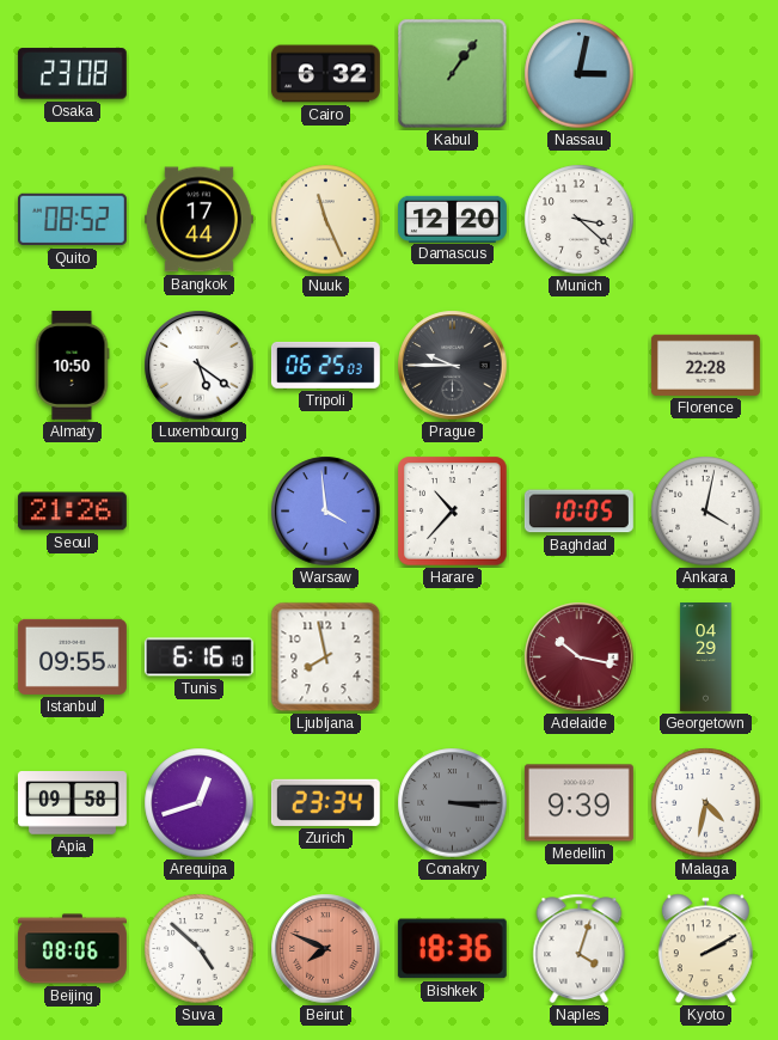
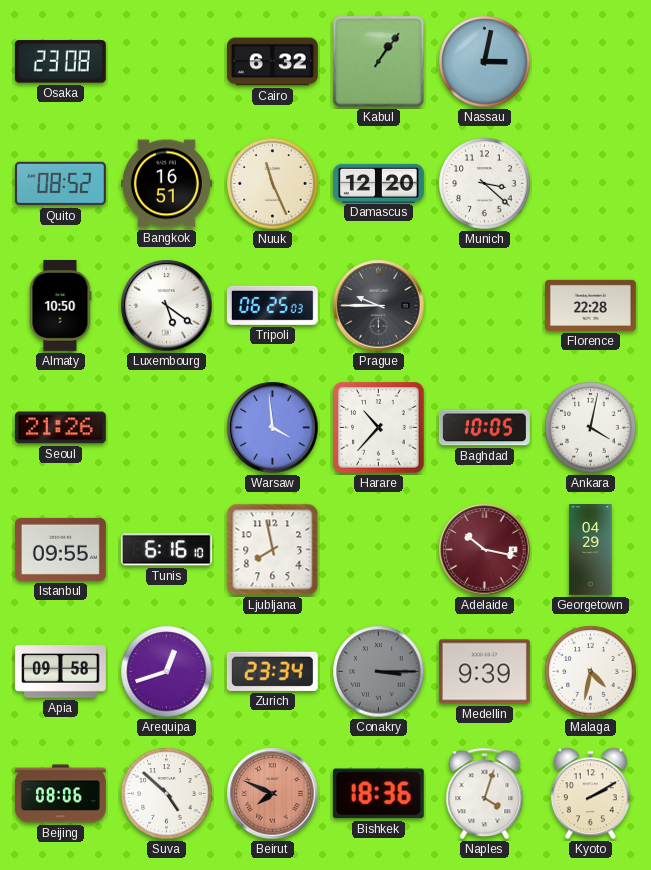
Bangkok: 17:44 -> 16:51
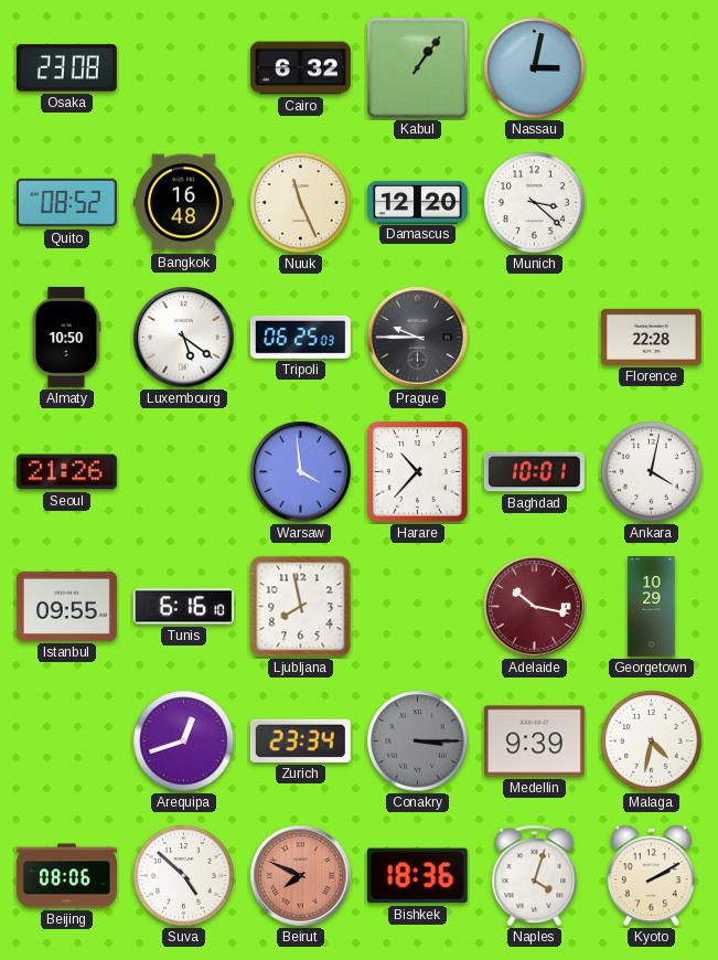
Bangkok: 16:51 -> 16:48
Baghdad: 10:05 -> 10:01
Georgetown: 04:29 -> 10:29
Apia: 09:58 -> none
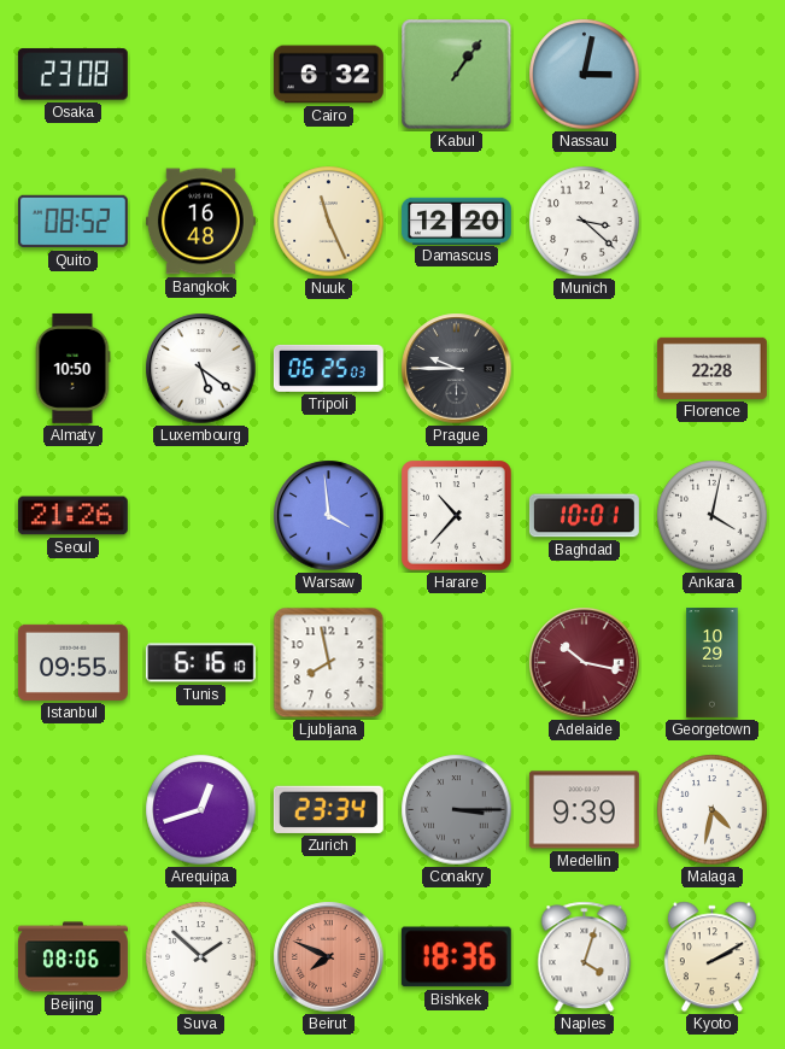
Suva: 4:52 -> 1:52
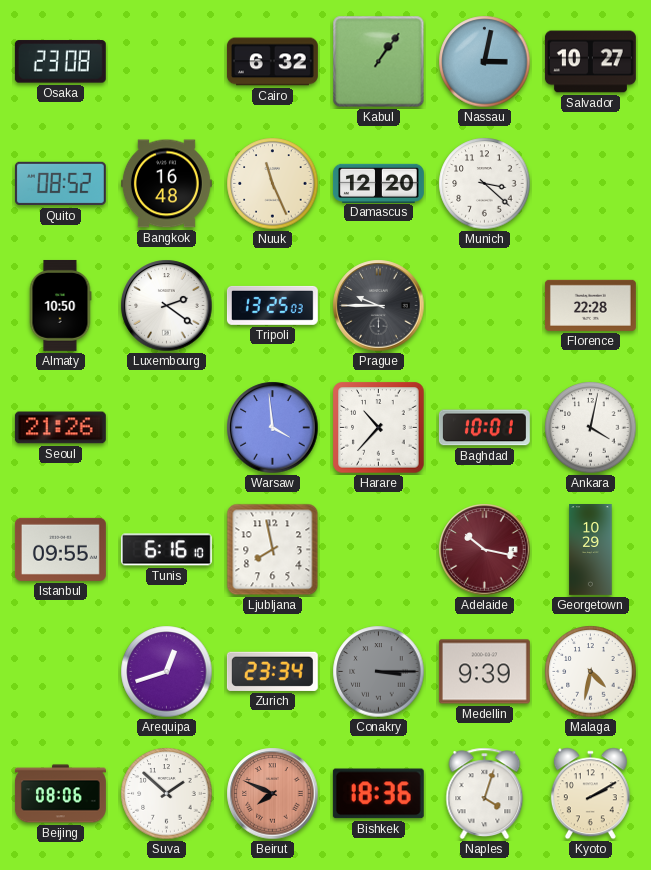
Salvador: none -> 10:27
Luxembourg: 5:21 -> 2:21
Tripoli: 06:25 -> 13:25
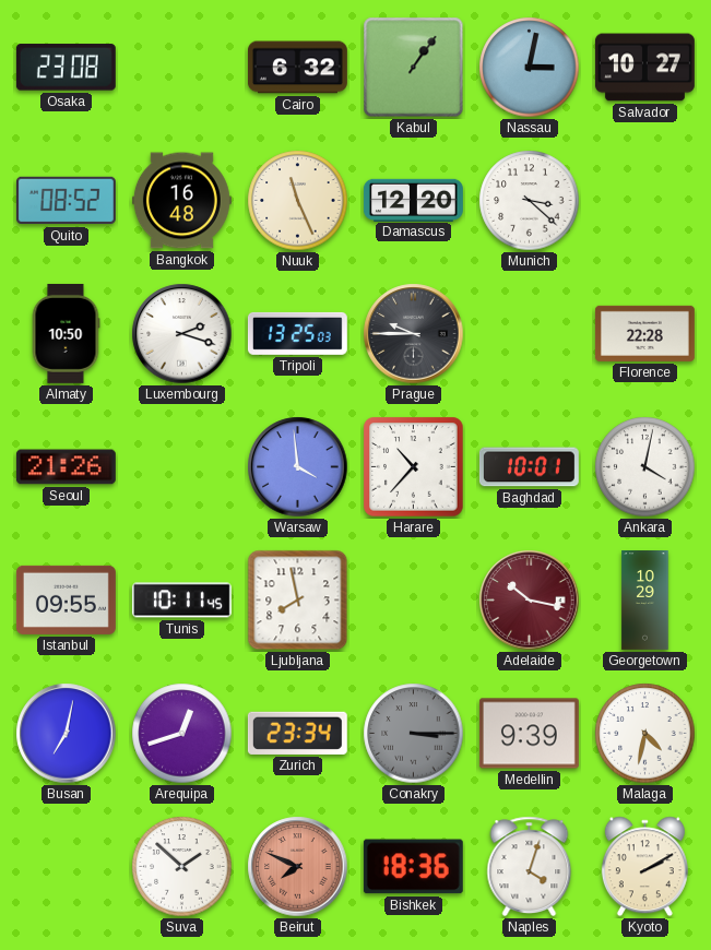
Luxembourg: 2:21 -> 2:18
Tunis: 6:16 -> 10:11
Busan: none -> 7:02
Beijing: 08:06 -> none
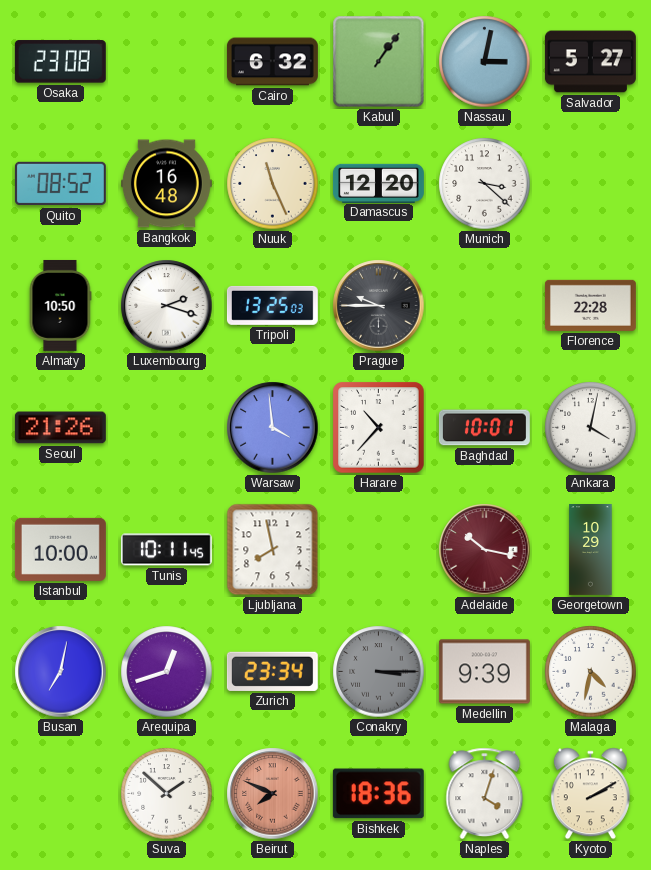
Salvador: 10:27 -> 5:27
Istanbul: 09:55 -> 10:00
